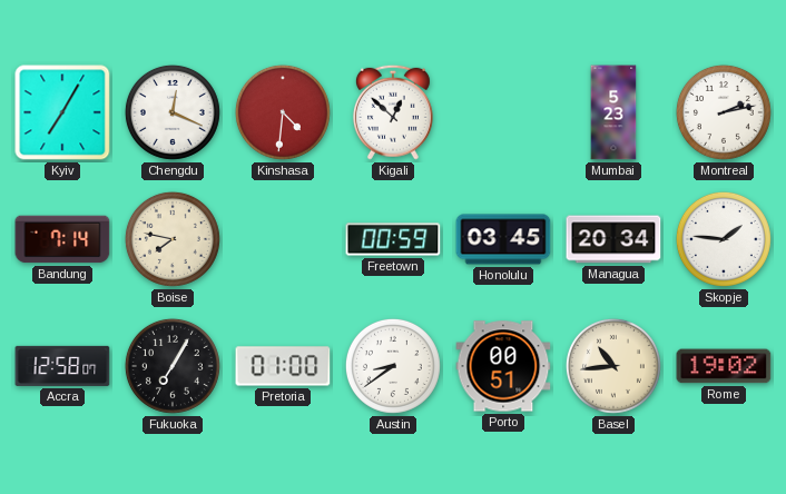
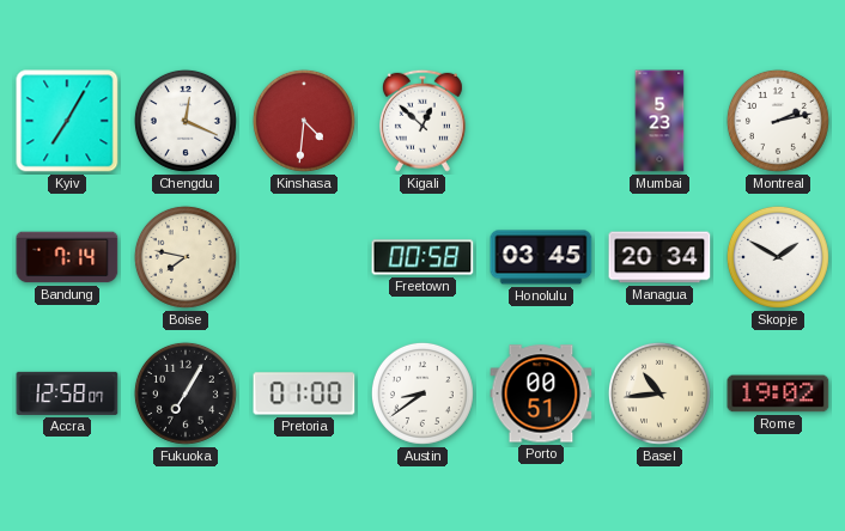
Freetown: 00:59 -> 00:58
Skopje: 1:46 -> 1:50
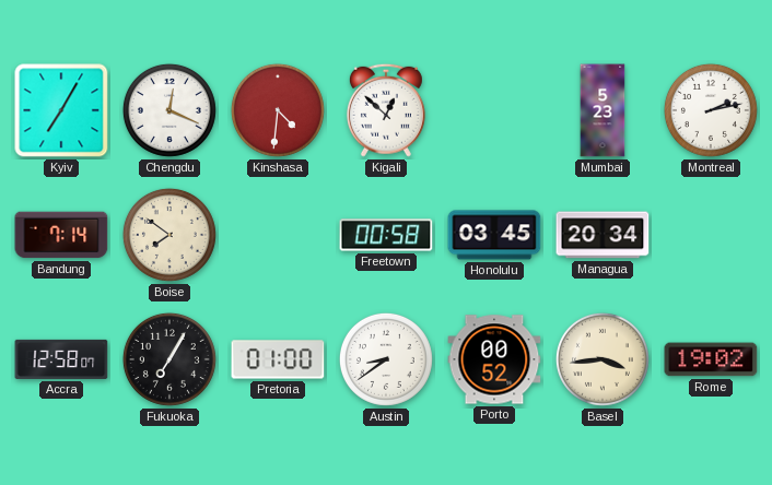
Boise: 7:47 -> 7:51
Skopje: 1:50 -> none
Porto: 00:51 -> 00:52
Basel: 10:44 -> 3:44
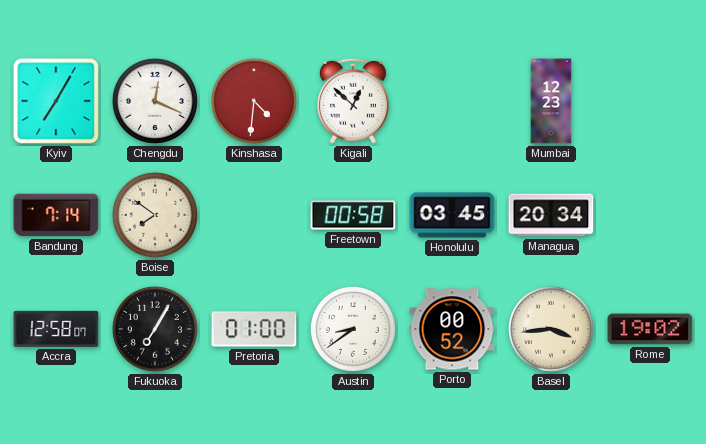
Mumbai: 5:23 -> 12:23
Montreal: 2:13 -> none
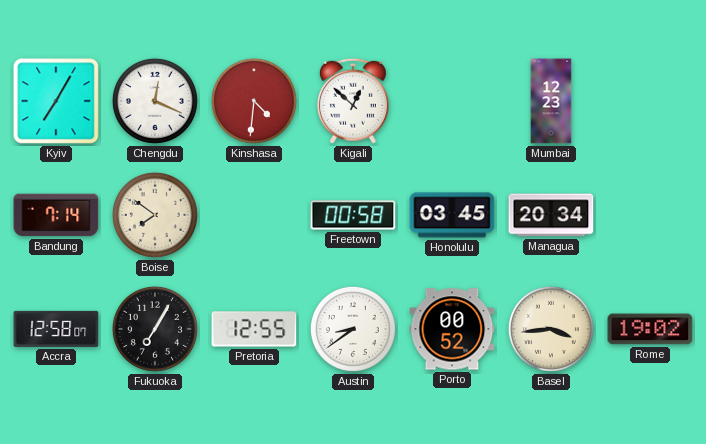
Pretoria: 01:00 -> 12:55
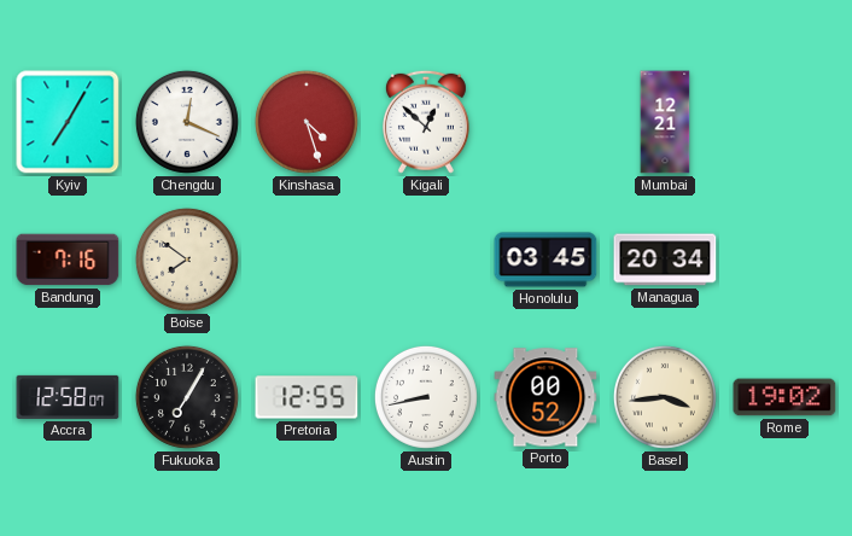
Kinshasa: 4:31 -> 4:27
Mumbai: 12:23 -> 12:21
Bandung: 7:14 -> 7:16
Freetown: 00:58 -> none
Austin: 8:39 -> 8:43
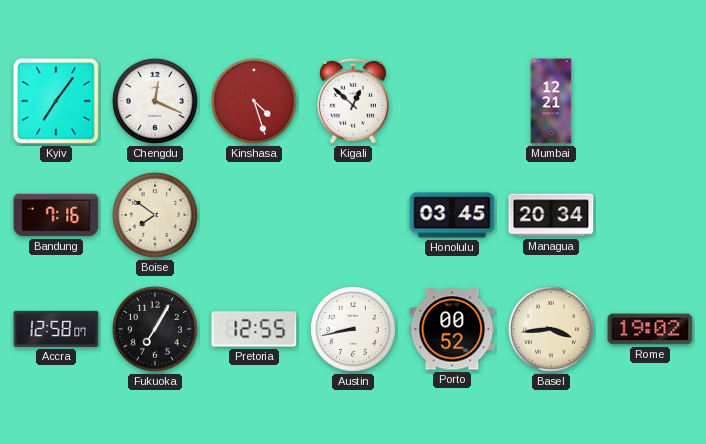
Kyiv: 7:05 -> 7:06
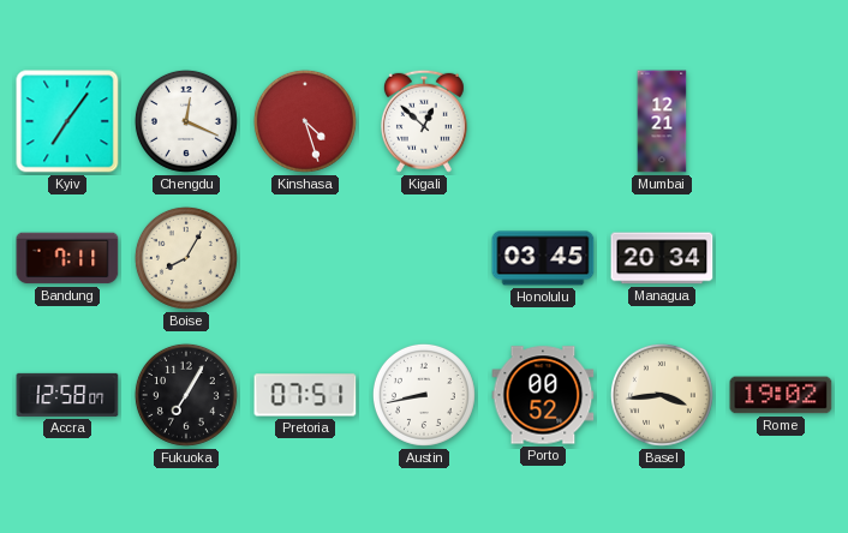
Bandung: 7:16 -> 7:11
Boise: 7:51 -> 8:05
Pretoria: 12:55 -> 07:51
